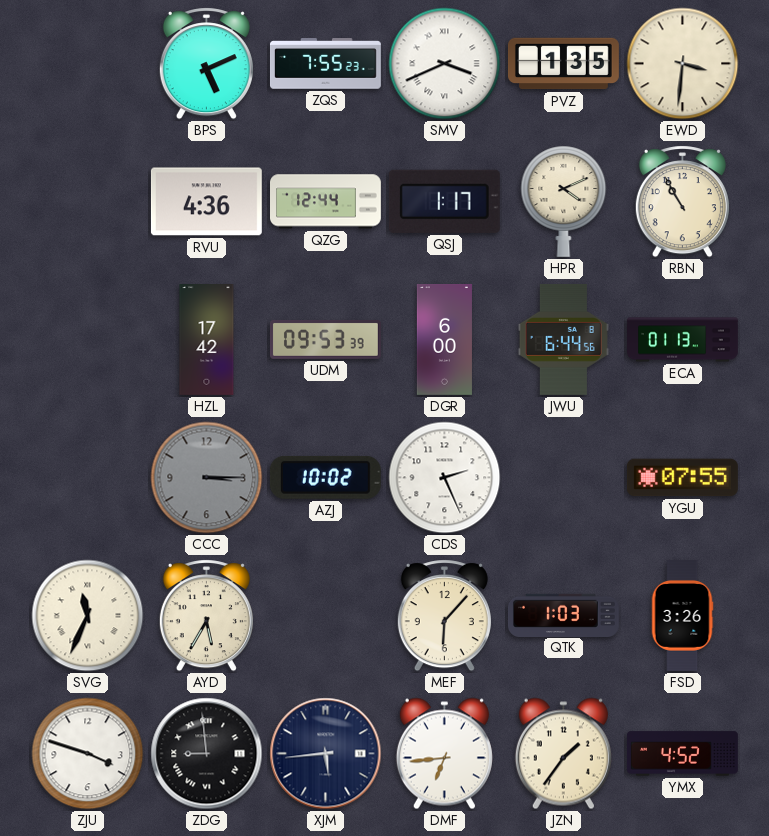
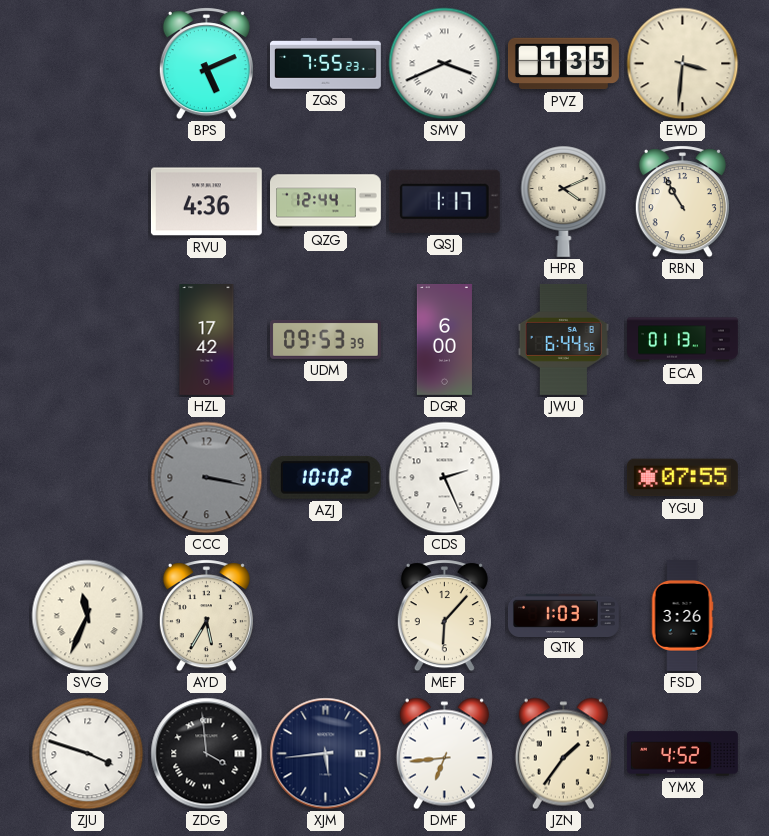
CCC: 3:15 -> 3:17
ZDG: 8:59 -> 3:59
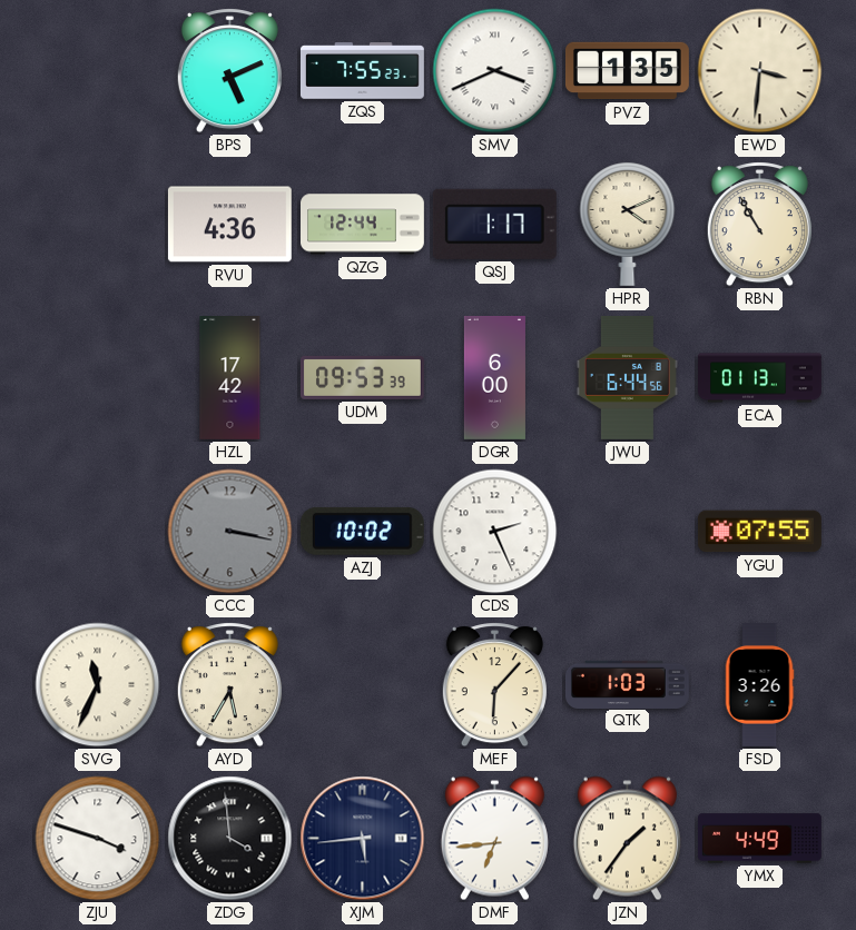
YMX: 4:52 -> 4:49
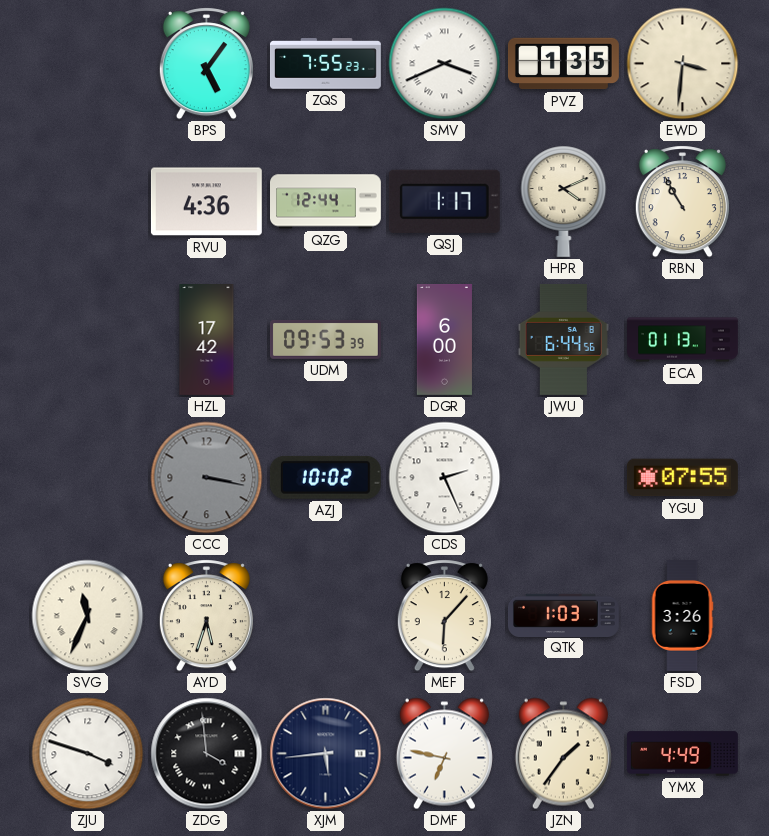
BPS: 5:11 -> 5:06
AYD: 5:35 -> 5:33
DMF: 6:44 -> 6:47
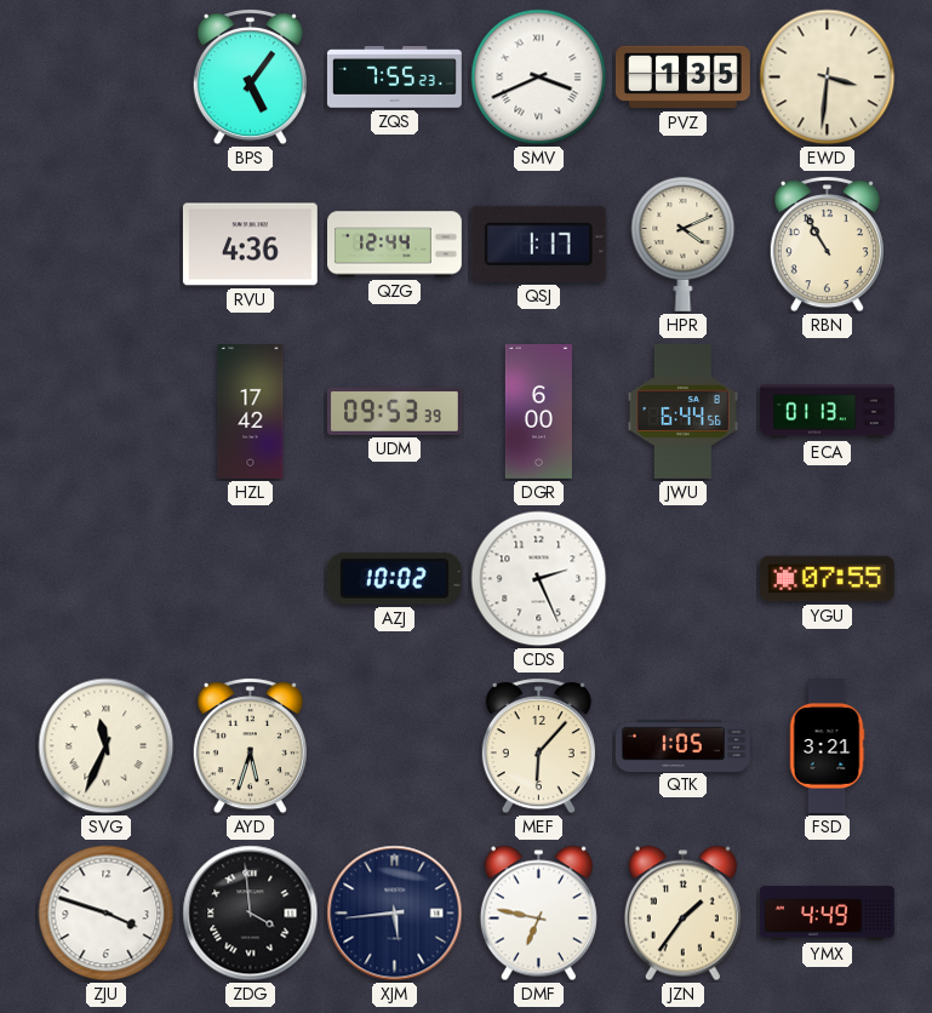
CCC: 3:17 -> none
QTK: 1:03 -> 1:05
FSD: 3:26 -> 3:21
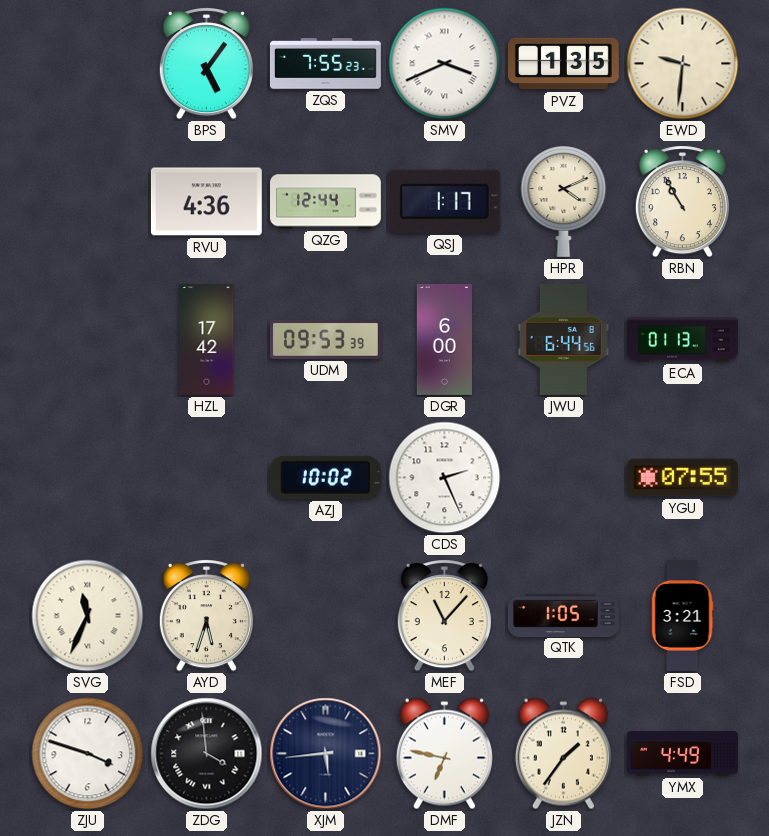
EWD: 3:31 -> 9:31
MEF: 6:07 -> 11:07
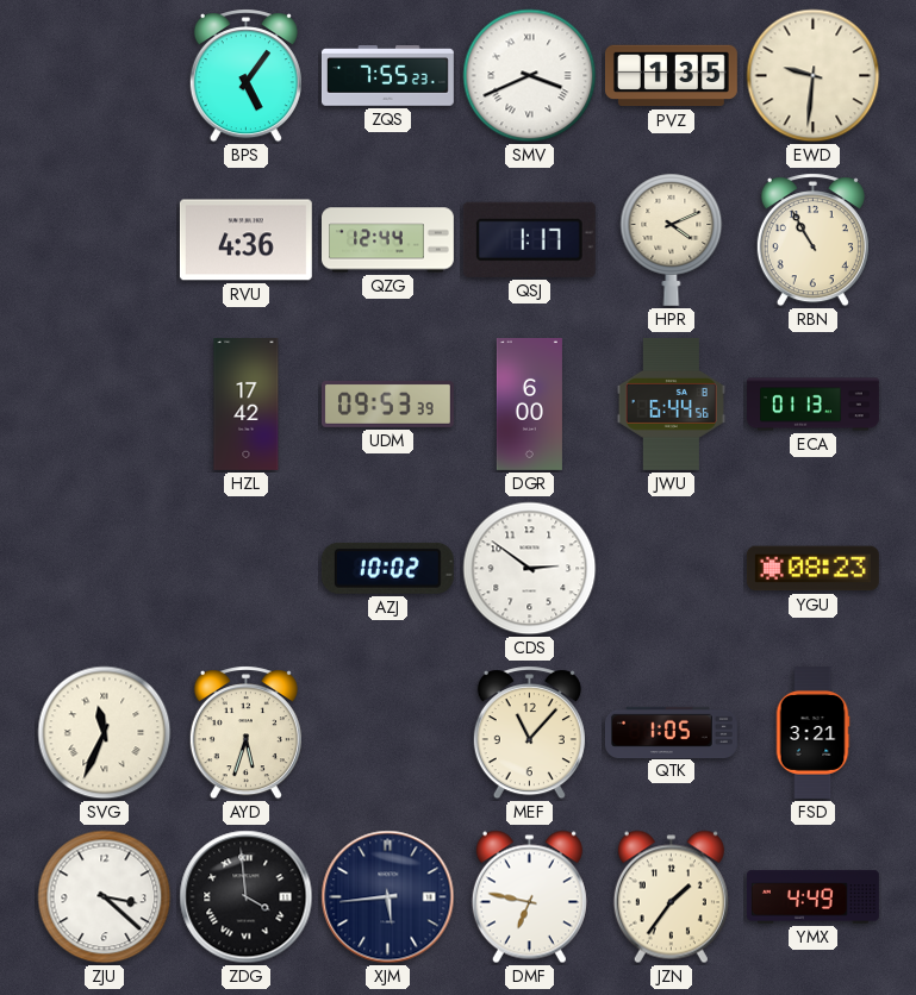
CDS: 2:26 -> 2:51
YGU: 07:55 -> 08:23
ZJU: 3:48 -> 3:22
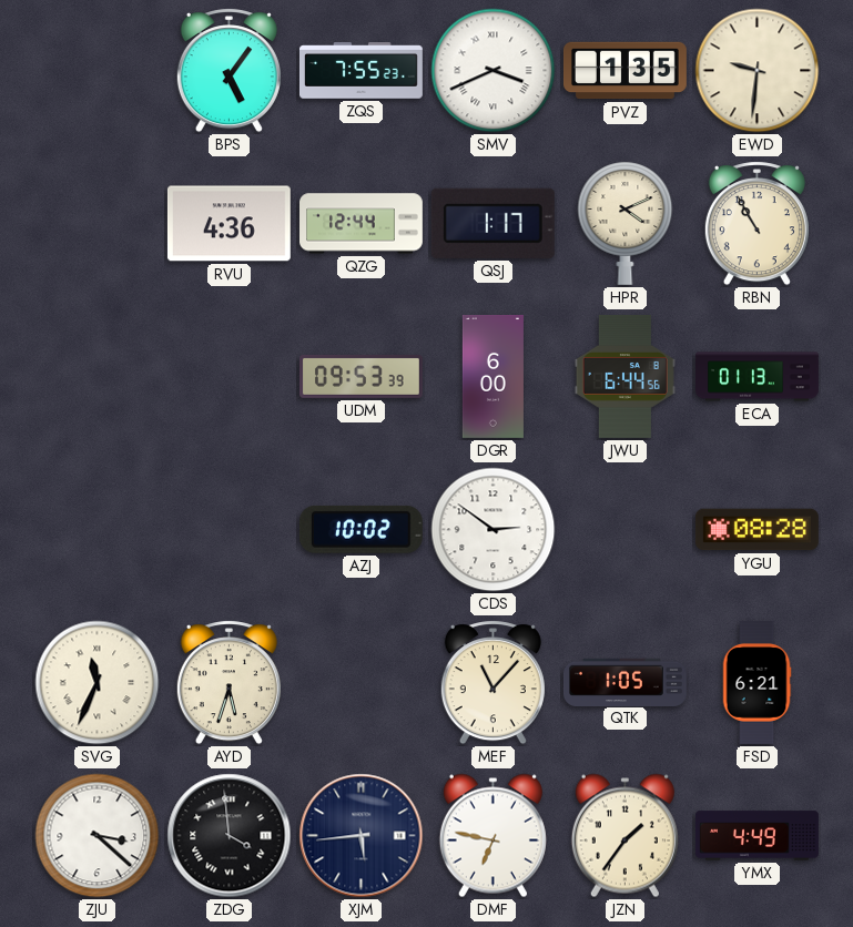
HZL: 17:42 -> none
YGU: 08:23 -> 08:28
FSD: 3:21 -> 6:21
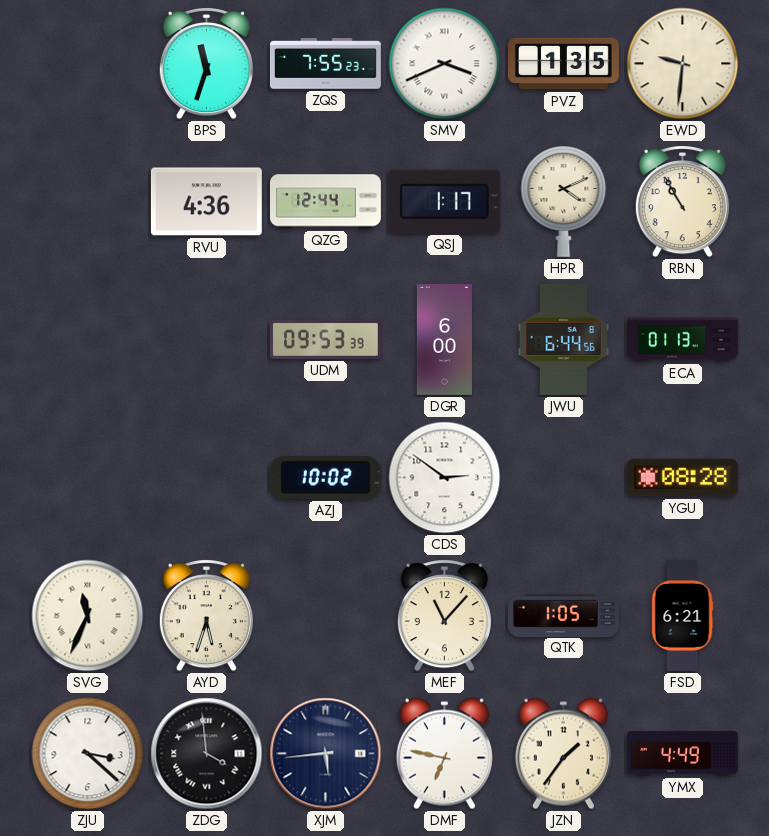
BPS: 5:06 -> 11:33
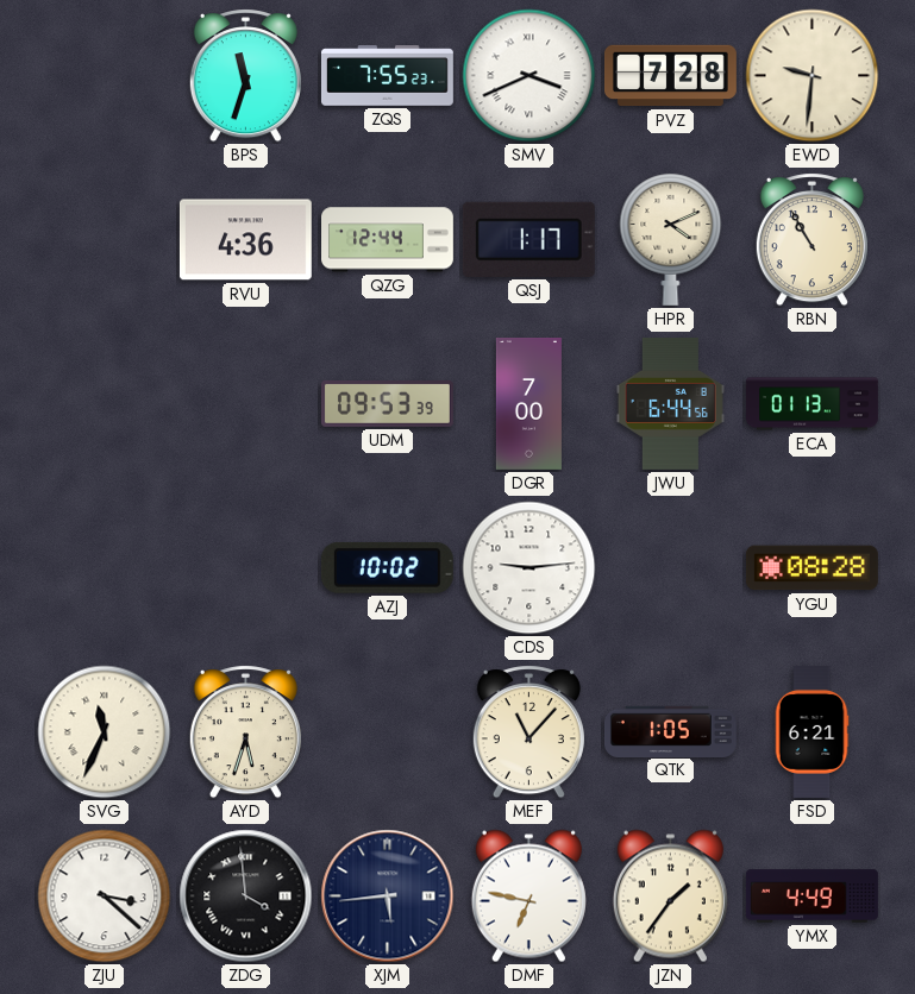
PVZ: 1:35 -> 7:28
DGR: 6:00 -> 7:00
CDS: 2:51 -> 9:14
